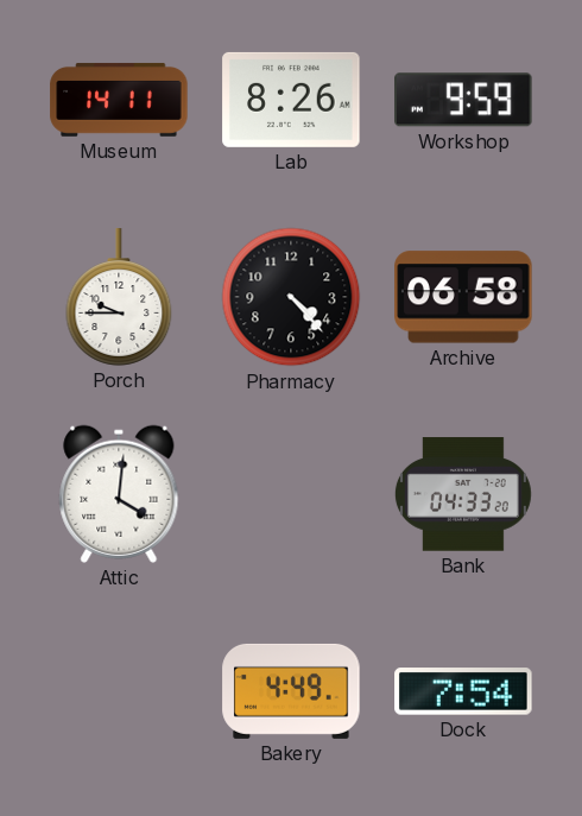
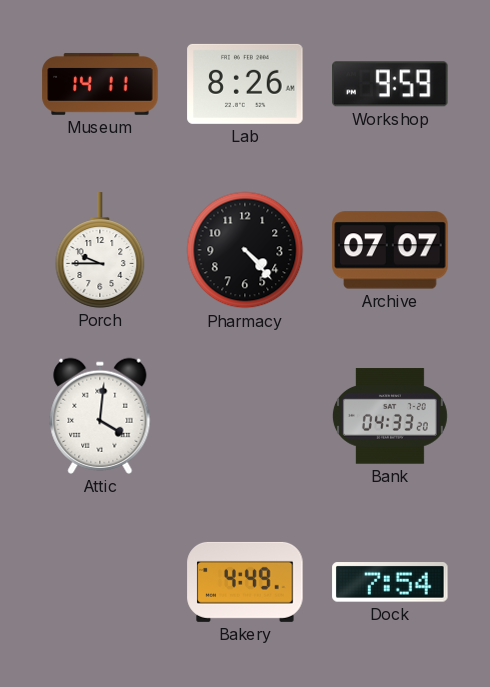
Archive: 06:58 -> 07:07
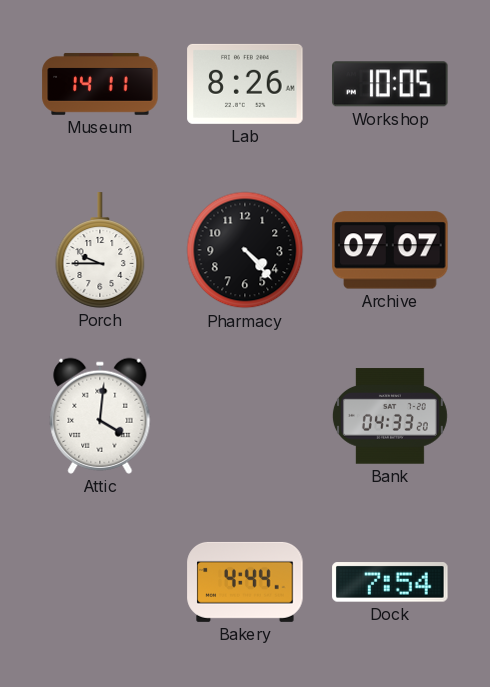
Workshop: 9:59 -> 10:05
Bakery: 4:49 -> 4:44
